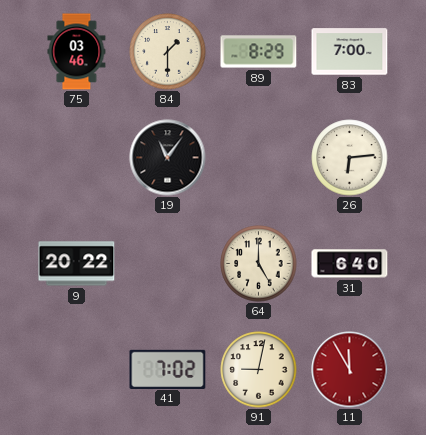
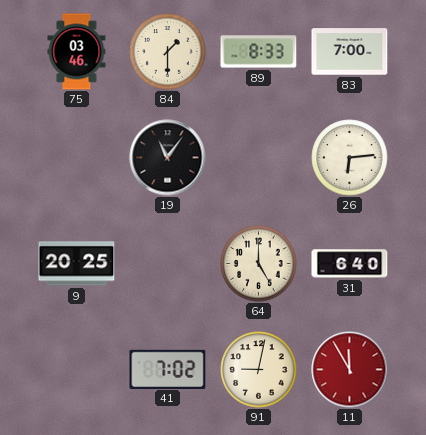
89: 8:29 -> 8:33
9: 20:22 -> 20:25
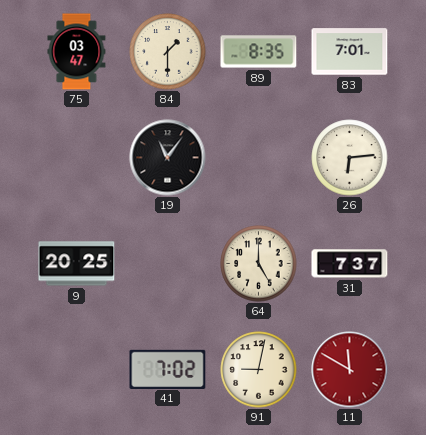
75: 03:46 -> 03:47
89: 8:33 -> 8:35
83: 7:00 -> 7:01
31: 6:40 -> 7:37
11: 11:55 -> 11:50
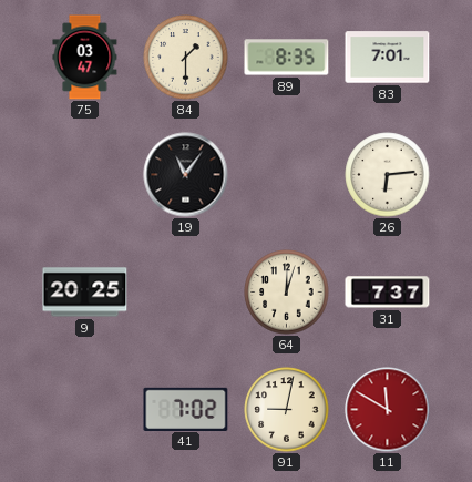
64: 5:00 -> 12:03
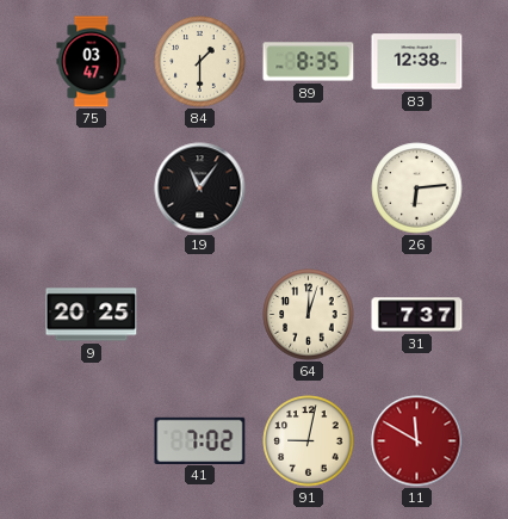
83: 7:01 -> 12:38
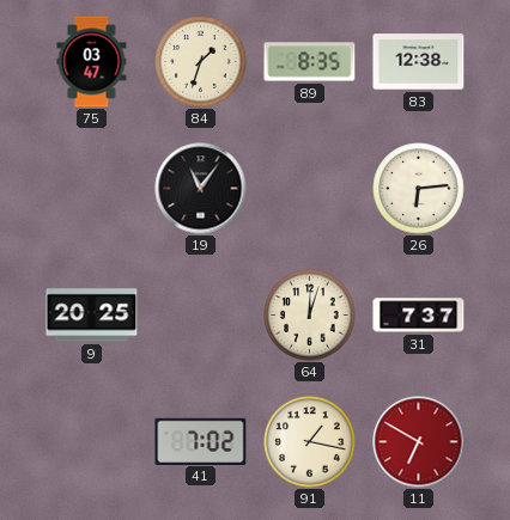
84: 1:30 -> 1:33
91: 9:02 -> 1:17
11: 11:50 -> 6:50
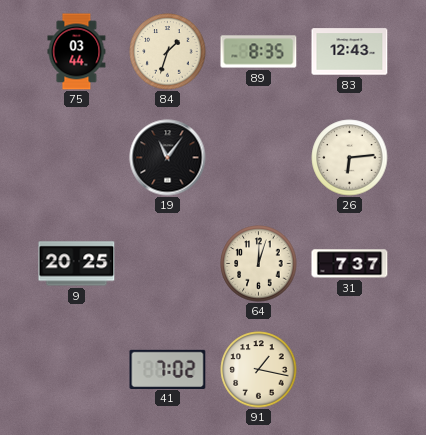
75: 03:47 -> 03:44
83: 12:38 -> 12:43
11: 6:50 -> none
